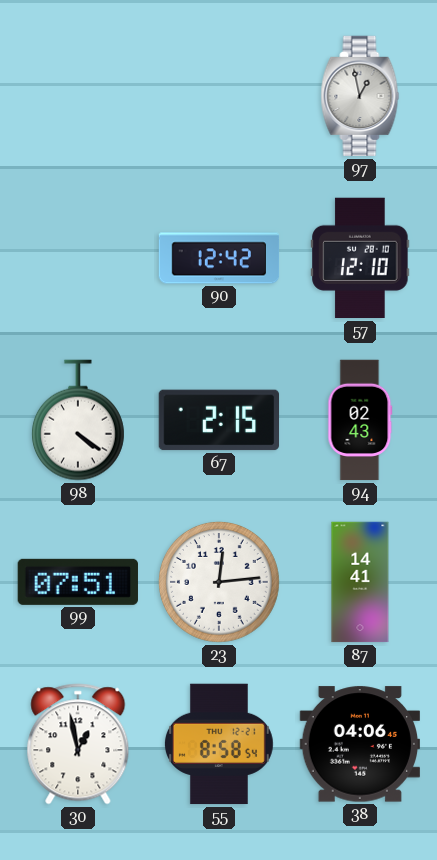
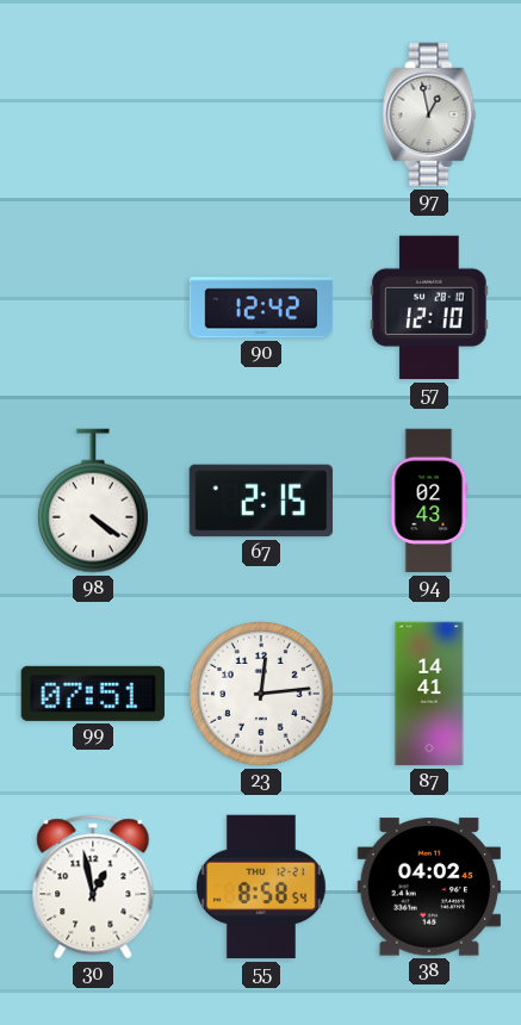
38: 04:06 -> 04:02
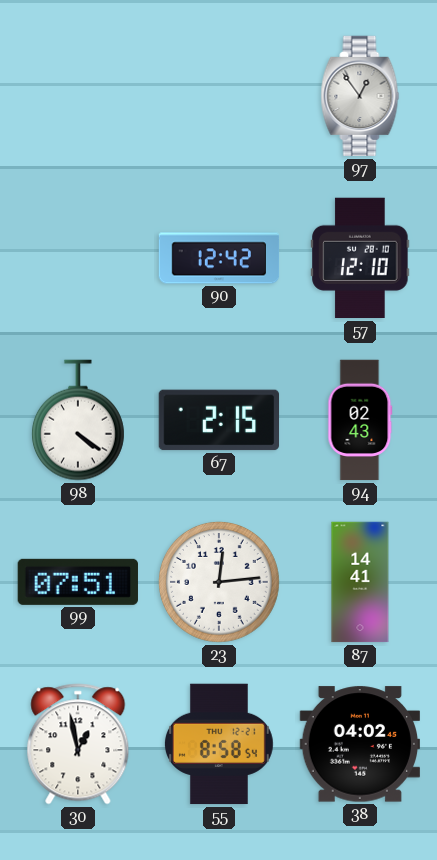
97: 12:58 -> 12:54
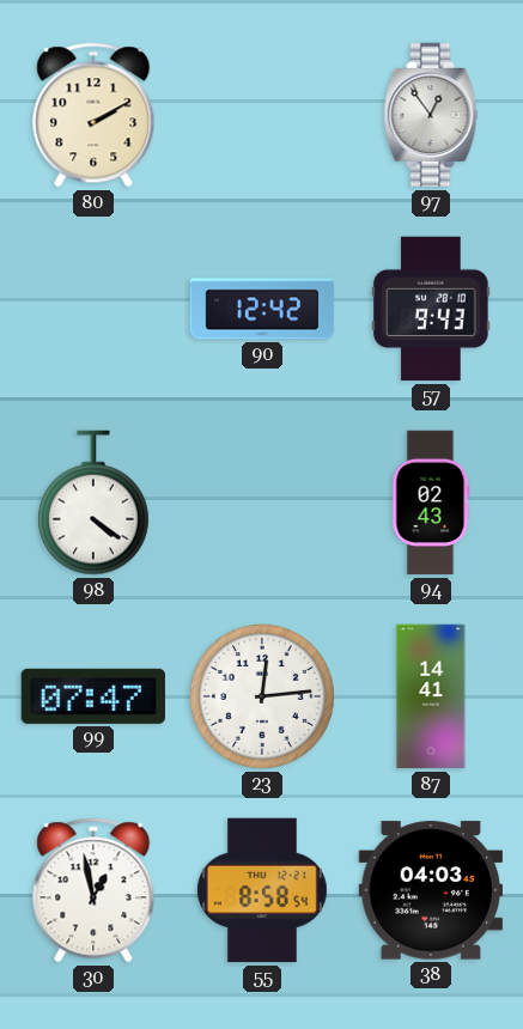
80: none -> 2:10
57: 12:10 -> 9:43
67: 2:15 -> none
99: 07:51 -> 07:47
38: 04:02 -> 04:03
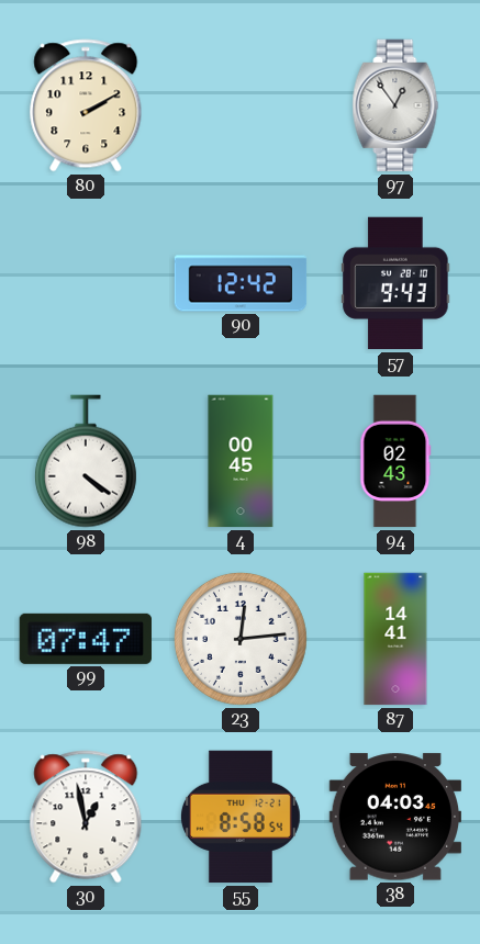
4: none -> 00:45
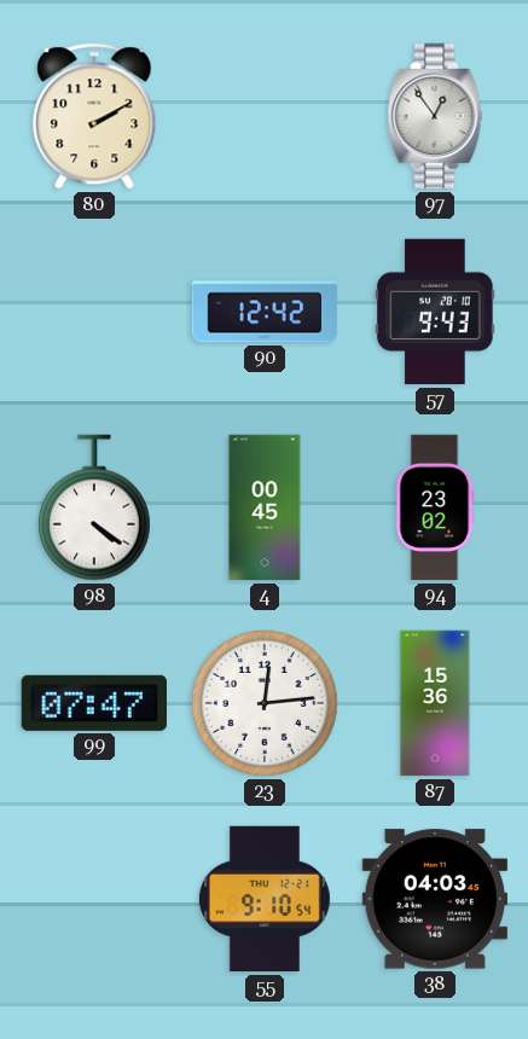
94: 02:43 -> 23:02
87: 14:41 -> 15:36
30: 12:58 -> none
55: 8:58 -> 9:10
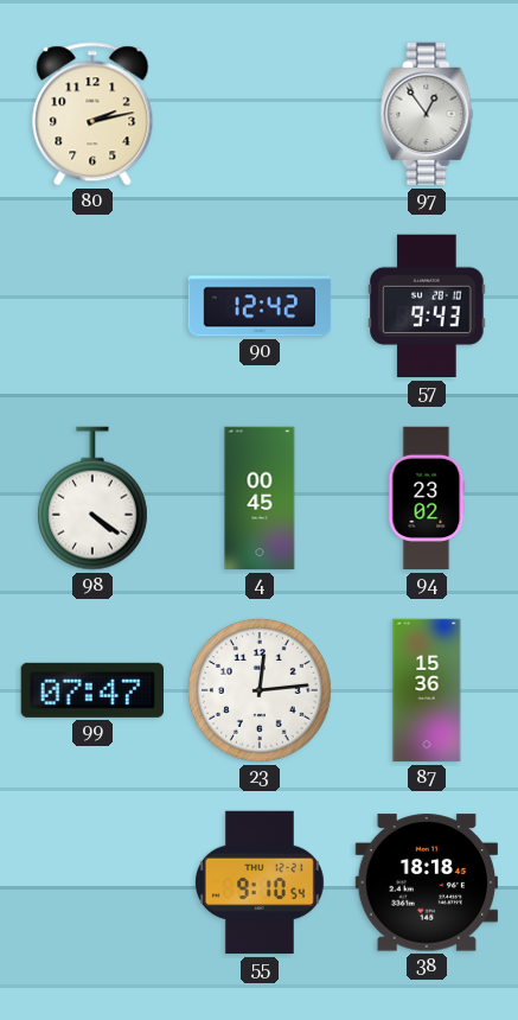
80: 2:10 -> 2:13
38: 04:03 -> 18:18
